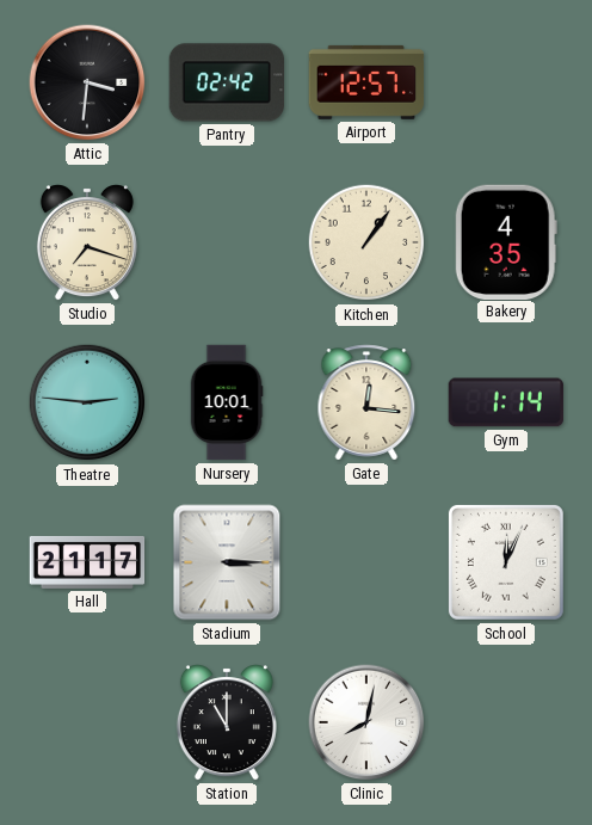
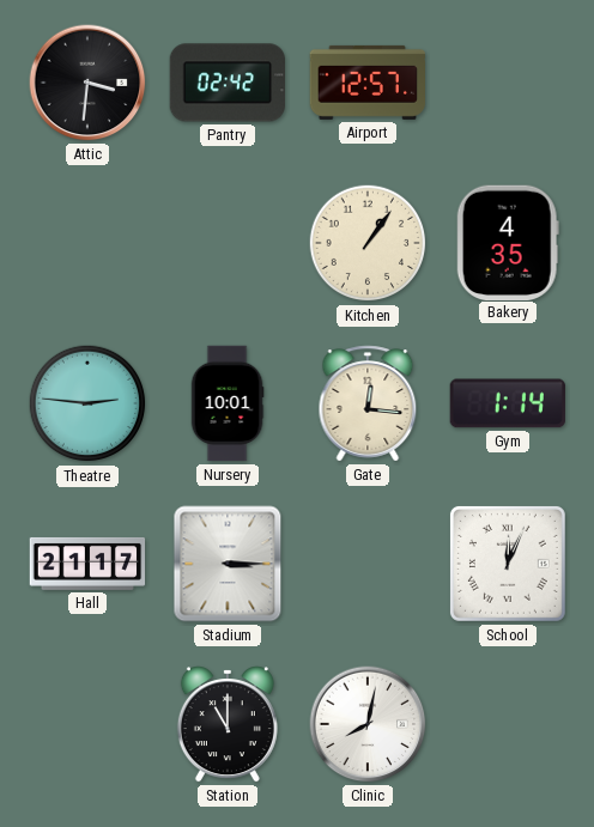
Studio: 7:18 -> none
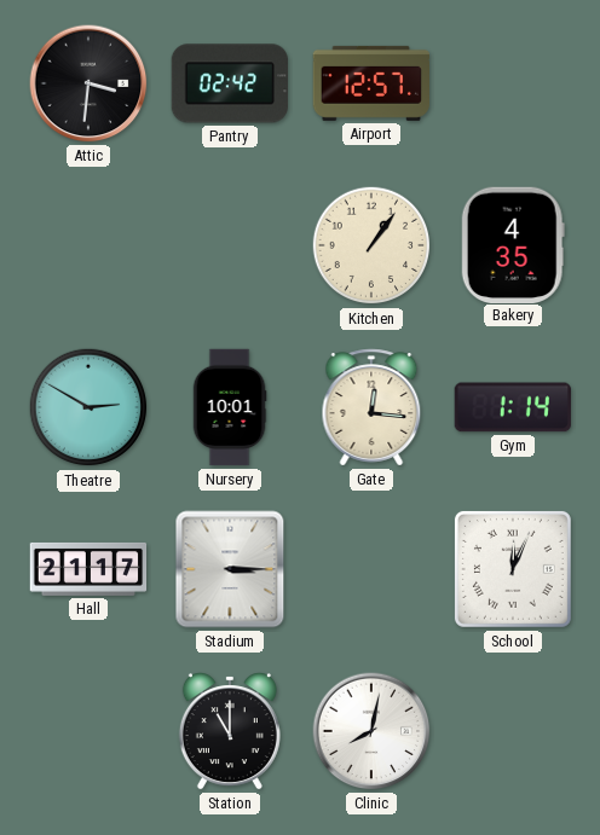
Theatre: 2:46 -> 2:50
